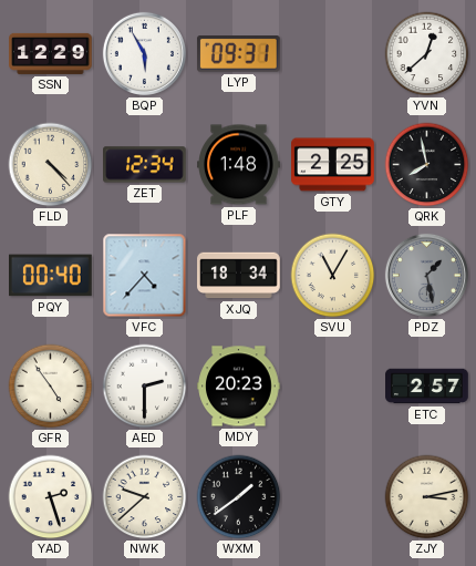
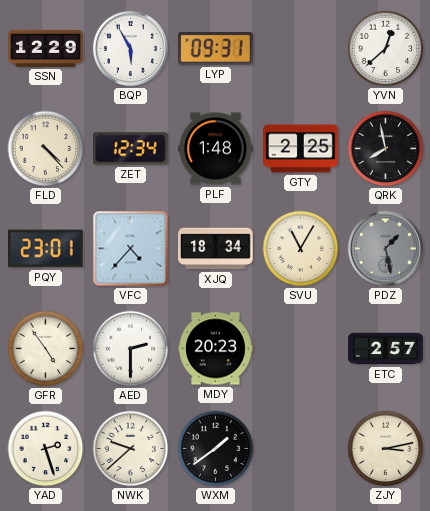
PQY: 00:40 -> 23:01
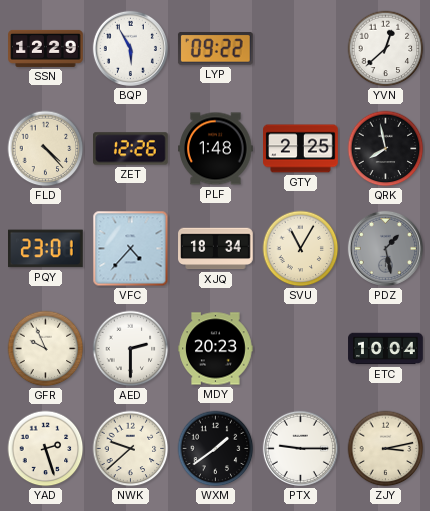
LYP: 09:31 -> 09:22
ZET: 12:34 -> 12:26
GFR: 4:54 -> 9:56
ETC: 2:57 -> 10:04
PTX: none -> 9:15
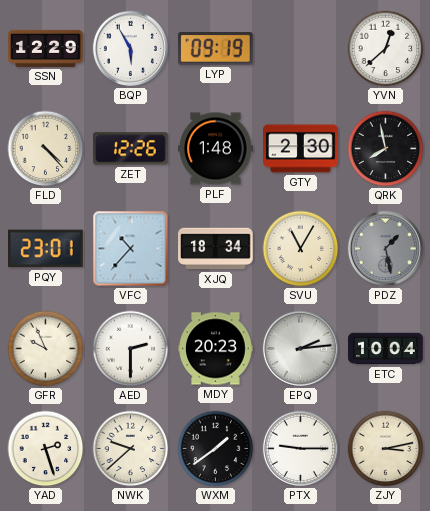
LYP: 09:22 -> 09:19
GTY: 2:25 -> 2:30
VFC: 4:37 -> 10:37
EPQ: none -> 2:14
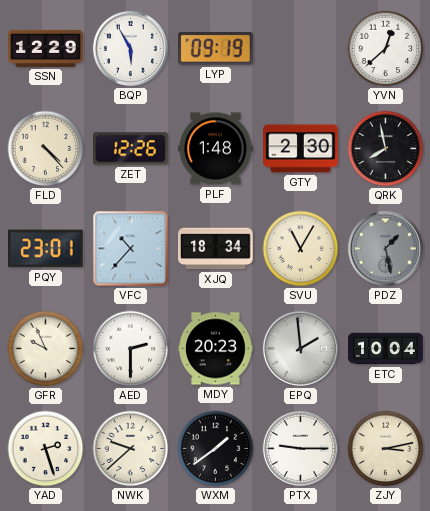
EPQ: 2:14 -> 1:59
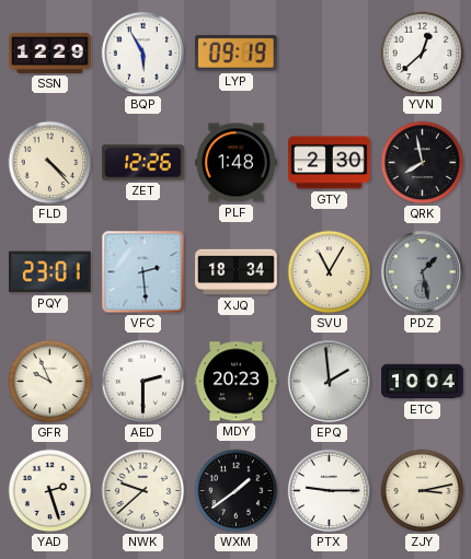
VFC: 10:37 -> 2:29
